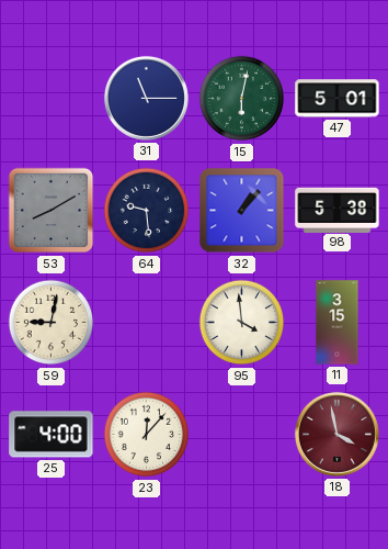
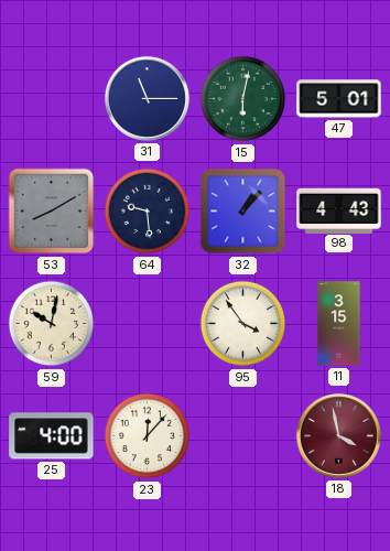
98: 5:38 -> 4:43
59: 9:02 -> 10:02
95: 3:59 -> 3:54
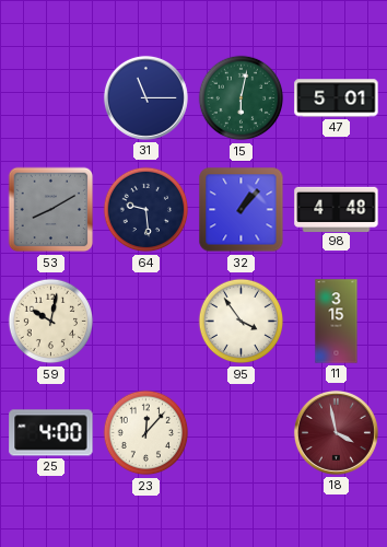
98: 4:43 -> 4:48
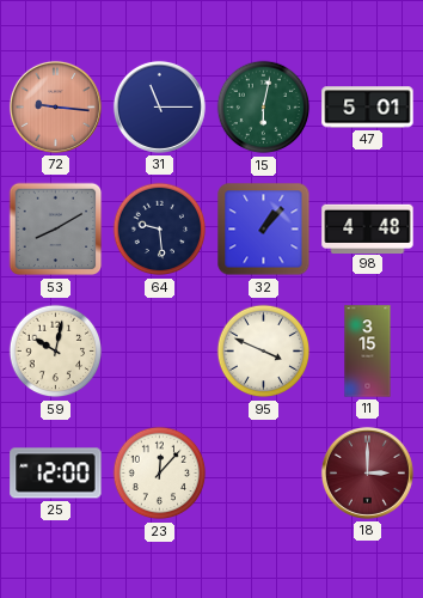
72: none -> 9:16
95: 3:54 -> 3:49
25: 4:00 -> 12:00
18: 3:58 -> 3:00
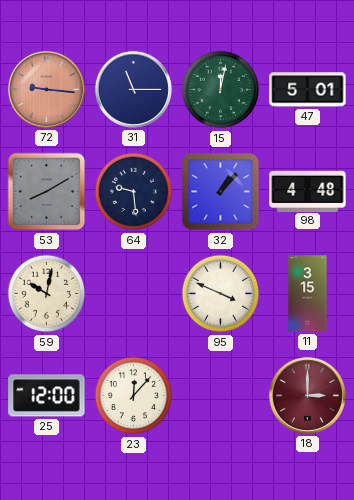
15: 6:02 -> 12:02
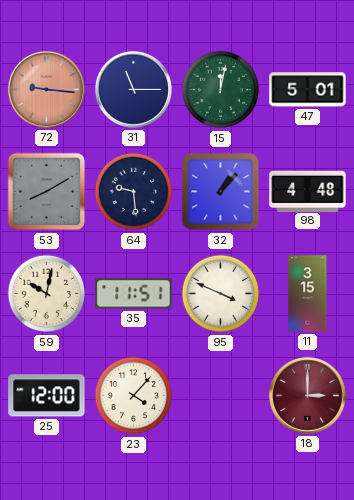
35: none -> 11:51
23: 12:07 -> 4:07
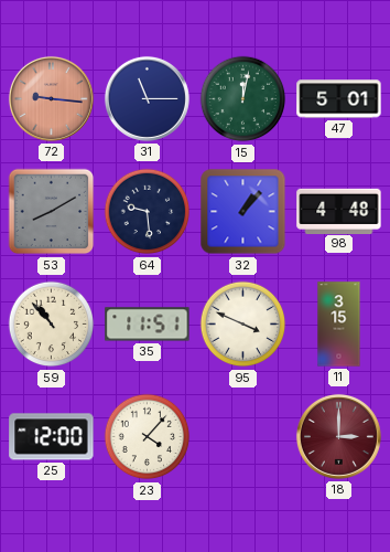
59: 10:02 -> 10:53
